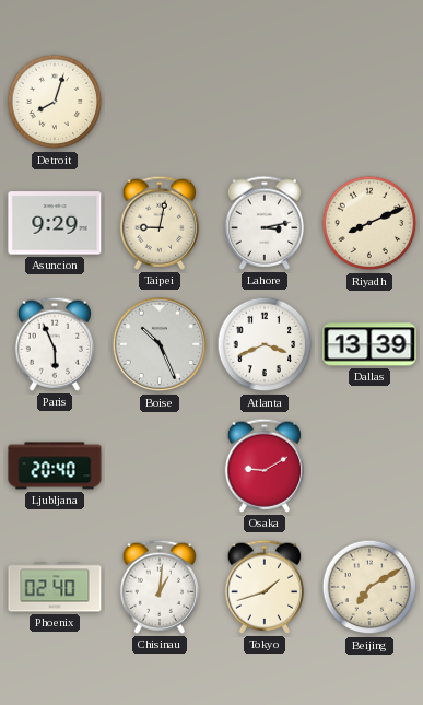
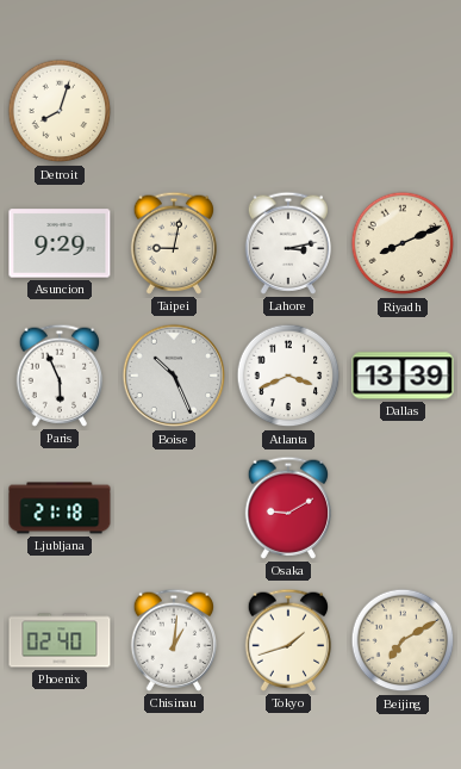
Ljubljana: 20:40 -> 21:18
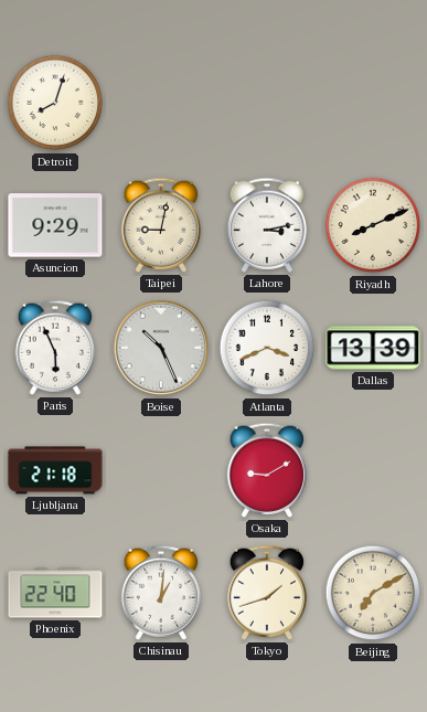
Phoenix: 02:40 -> 22:40
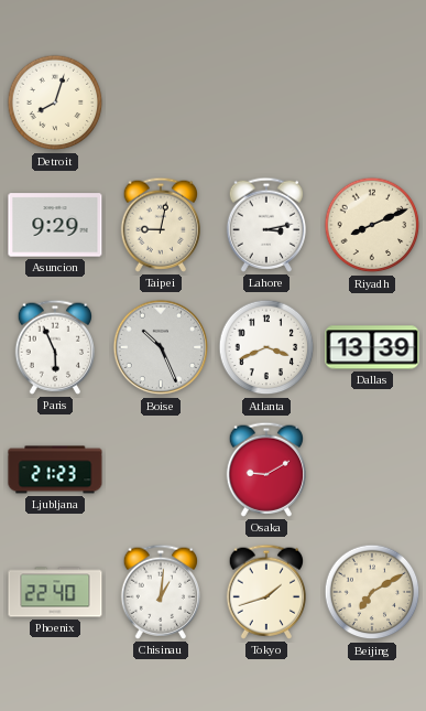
Ljubljana: 21:18 -> 21:23
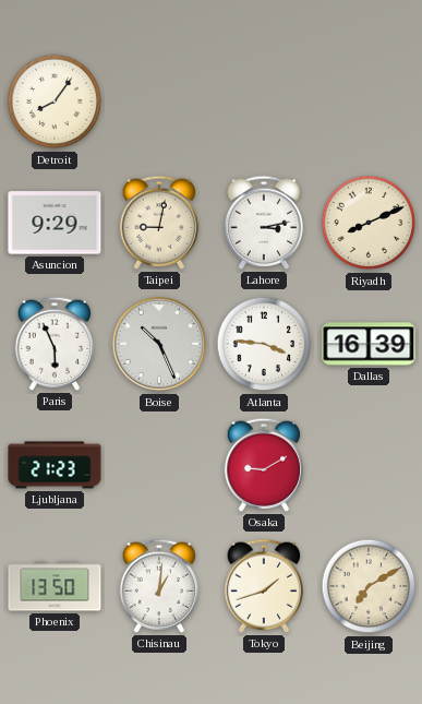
Detroit: 8:03 -> 8:06
Atlanta: 3:41 -> 3:46
Dallas: 13:39 -> 16:39
Phoenix: 22:40 -> 13:50
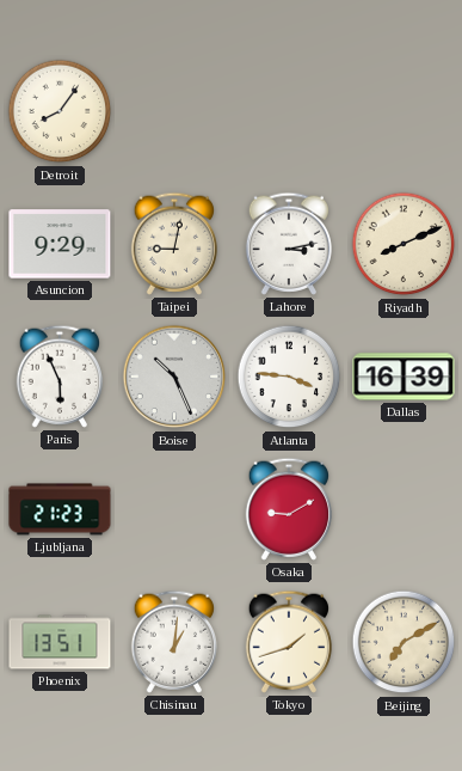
Phoenix: 13:50 -> 13:51
